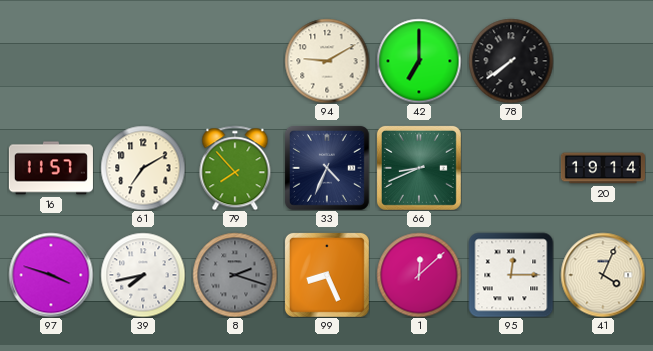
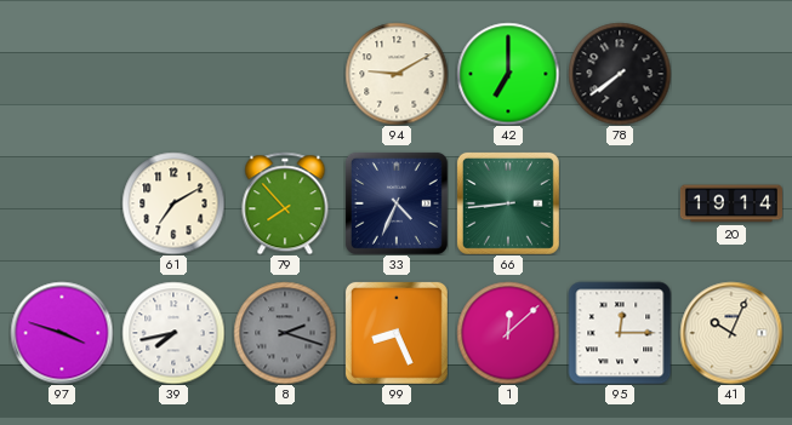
16: 11:57 -> none
66: 8:41 -> 8:44
41: 4:04 -> 10:04
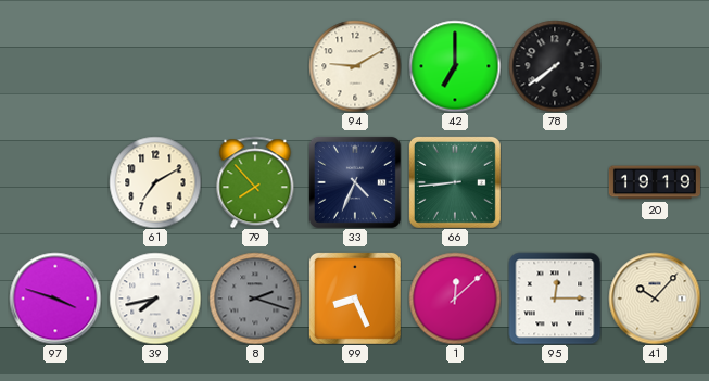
20: 19:14 -> 19:19
41: 10:04 -> 10:07
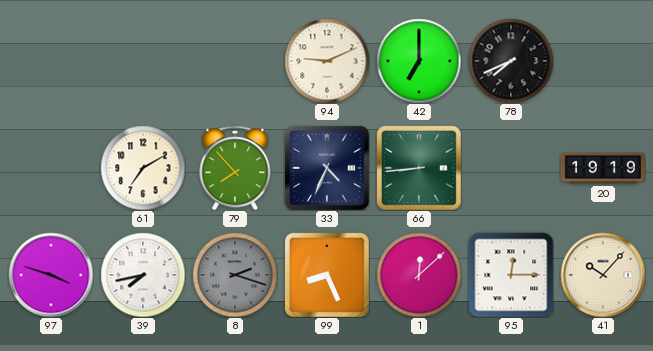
94: 9:10 -> 9:11
78: 7:39 -> 7:41
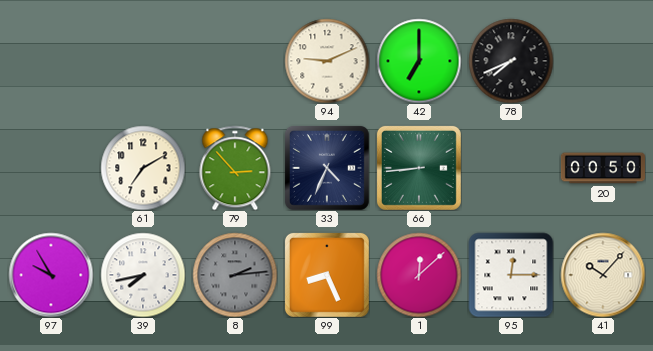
79: 7:53 -> 2:53
20: 19:19 -> 00:50
97: 3:48 -> 9:55
8: 2:18 -> 2:14
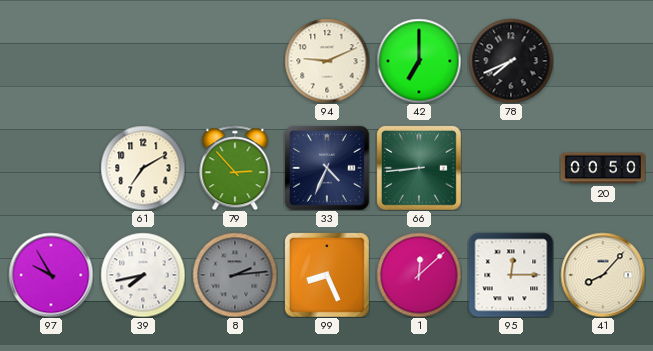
41: 10:07 -> 8:07
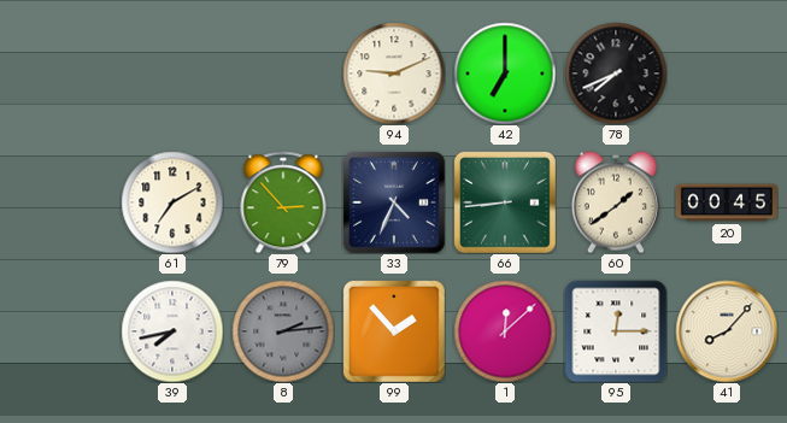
60: none -> 1:39
20: 00:50 -> 00:45
97: 9:55 -> none
99: 8:26 -> 1:53
